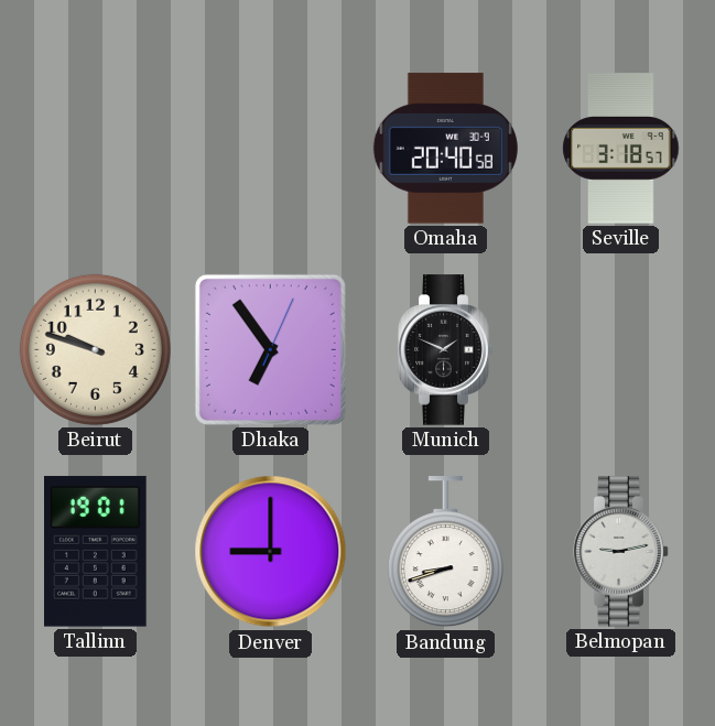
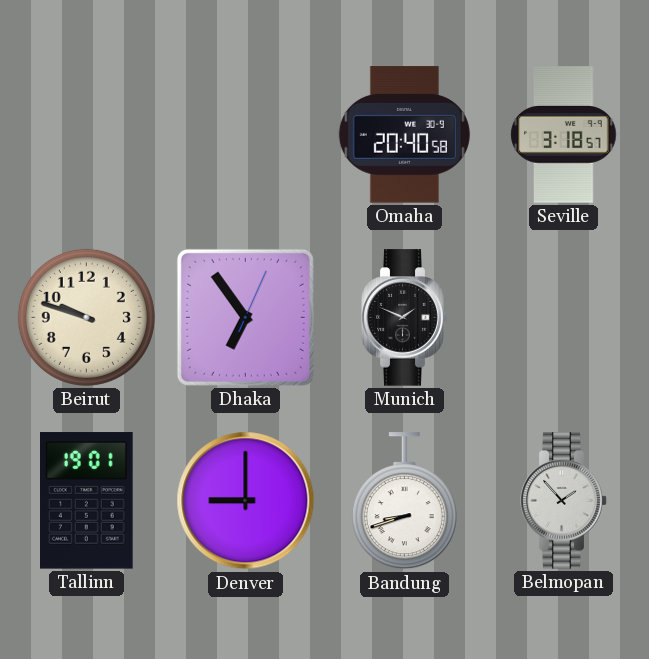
Belmopan: 9:13 -> 1:53
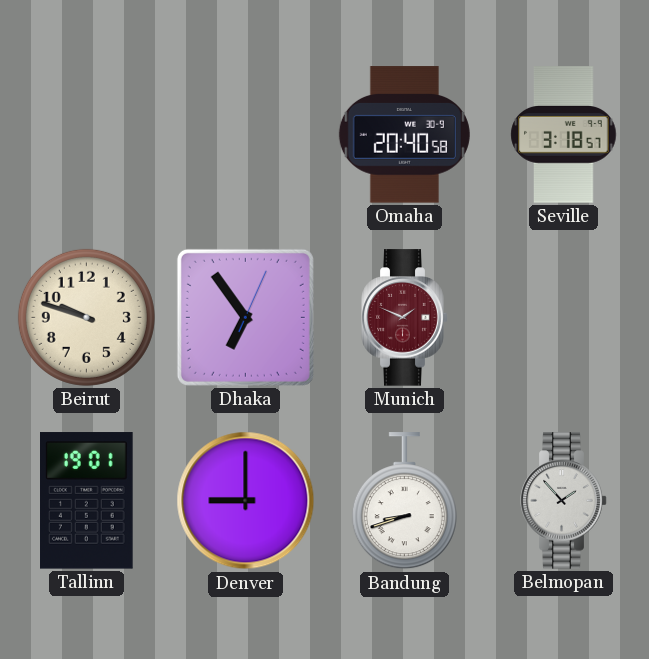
Munich dial: black -> burgundy
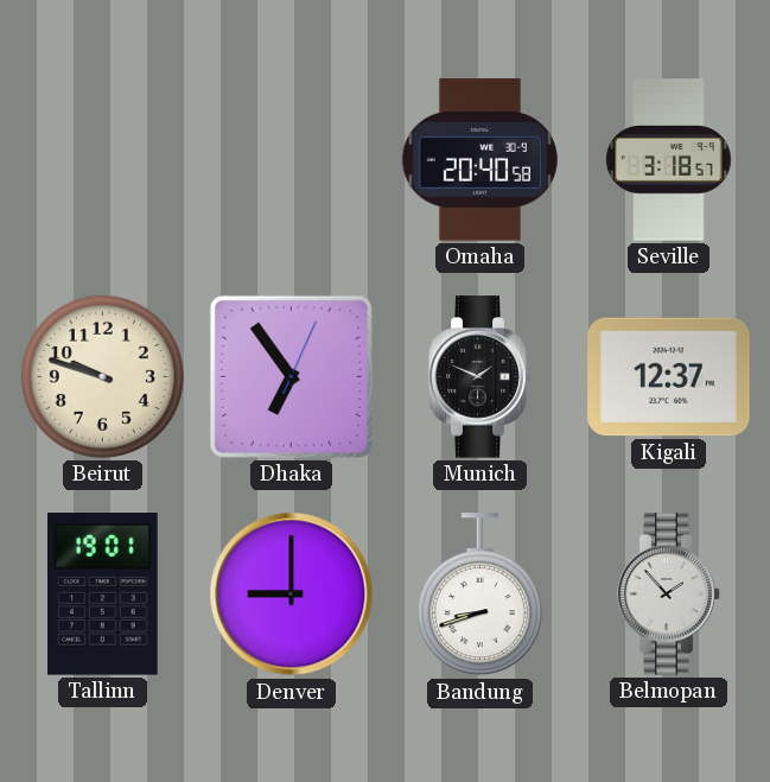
Munich dial: burgundy -> black
Kigali: none -> 12:37
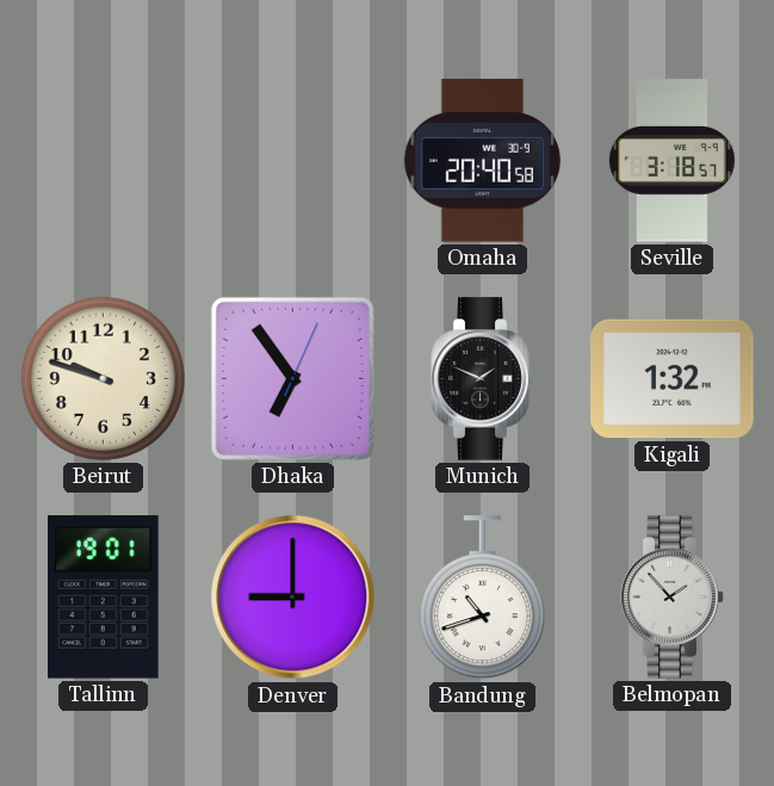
Kigali: 12:37 -> 1:32
Bandung: 8:42 -> 10:42
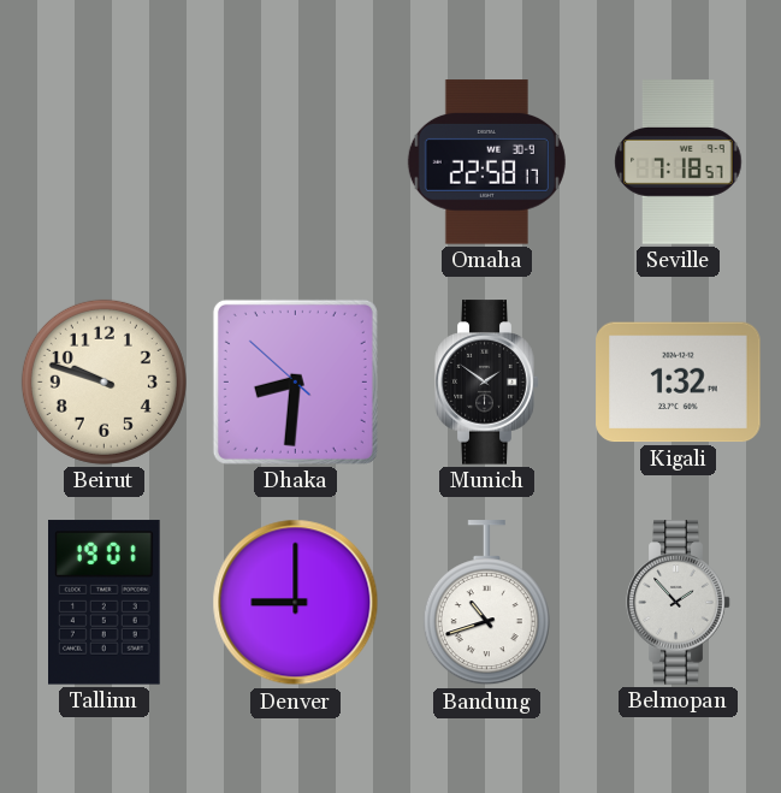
Omaha: 20:40 -> 22:58
Seville: 3:18 -> 7:18
Dhaka: 6:54 -> 8:30
Munich: 1:49 -> 1:51
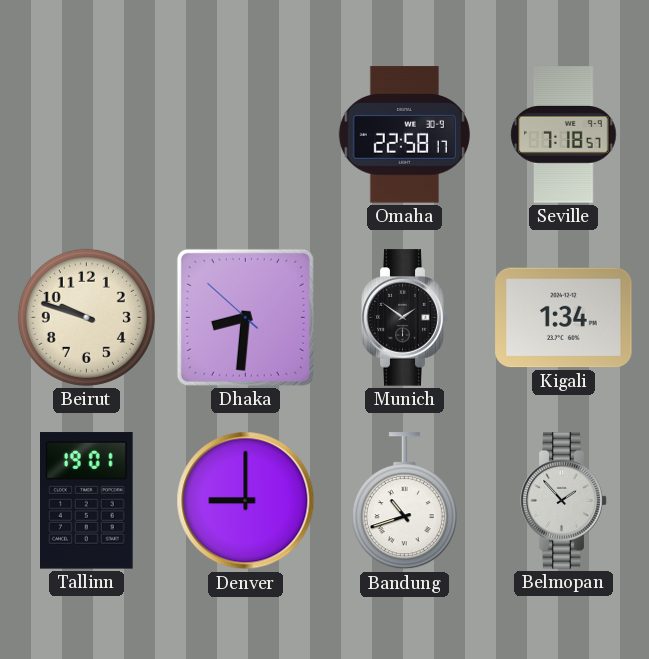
Kigali: 1:32 -> 1:34
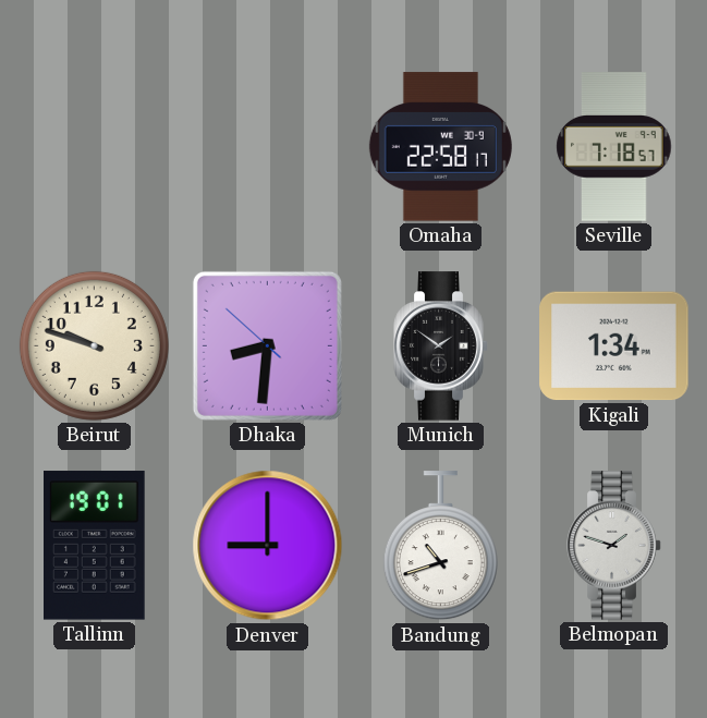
Belmopan: 1:53 -> 1:48
